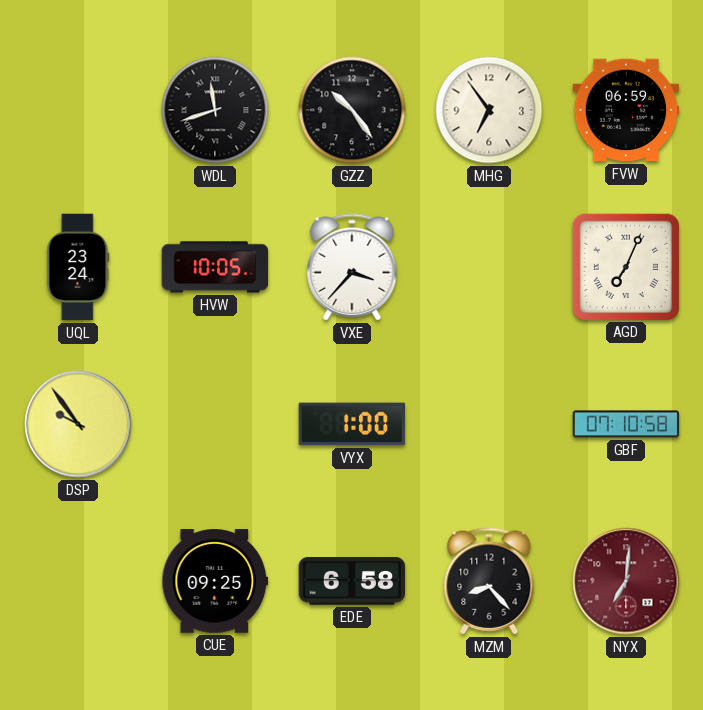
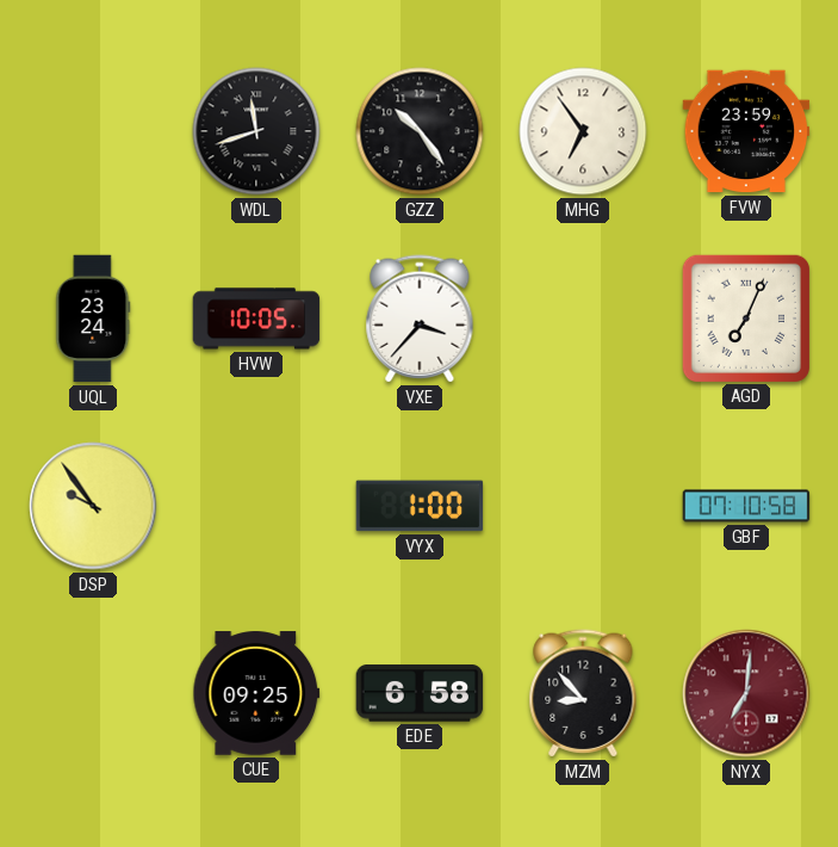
FVW: 06:59 -> 23:59
MZM: 8:23 -> 8:53
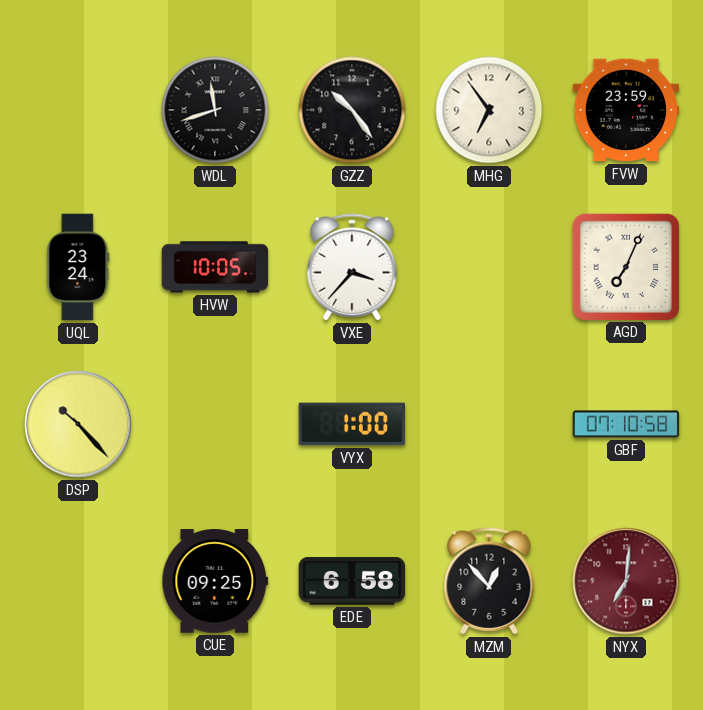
DSP: 9:54 -> 10:23
MZM: 8:53 -> 12:53
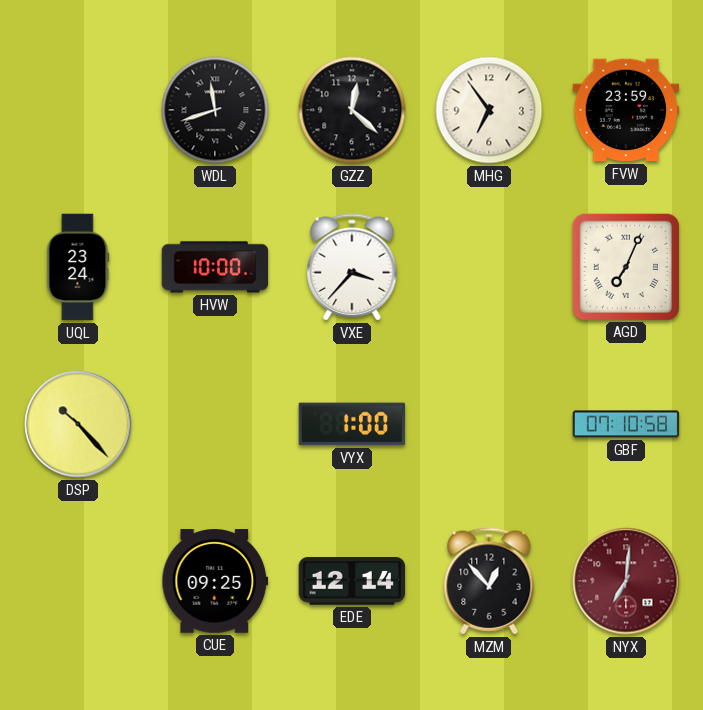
GZZ: 10:24 -> 12:22
HVW: 10:05 -> 10:00
EDE: 6:58 -> 12:14
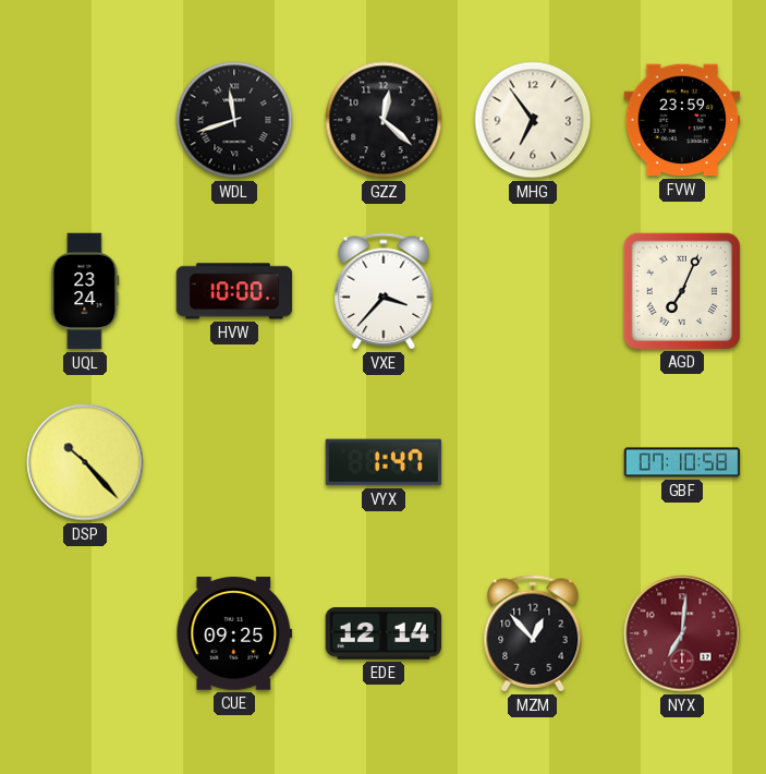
VYX: 1:00 -> 1:47
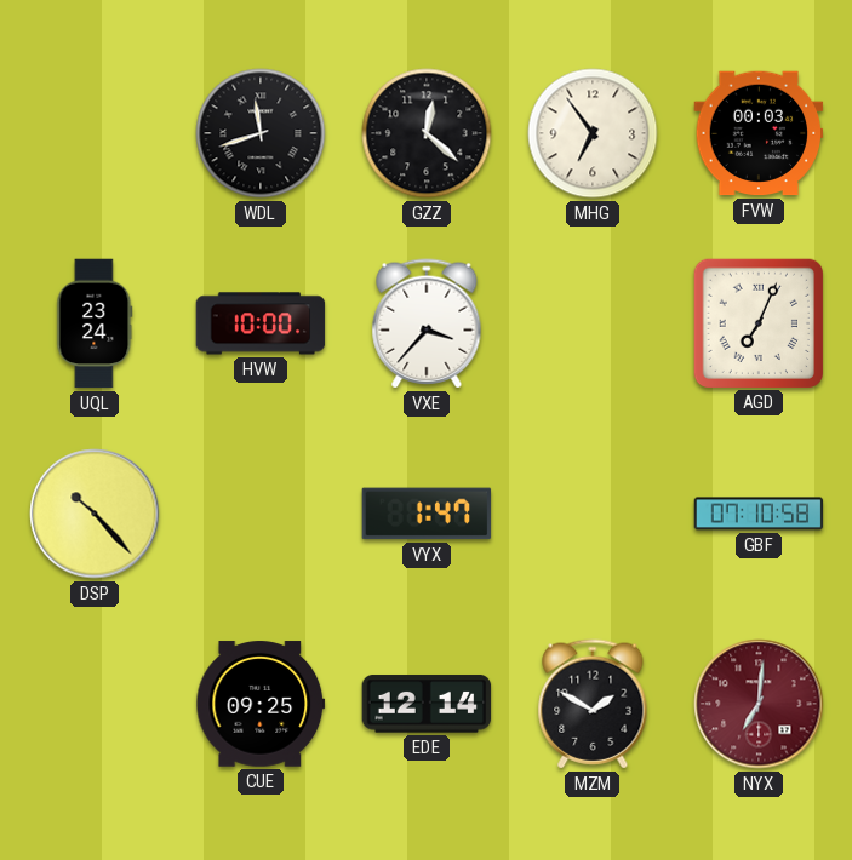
FVW: 23:59 -> 00:03
MZM: 12:53 -> 1:50
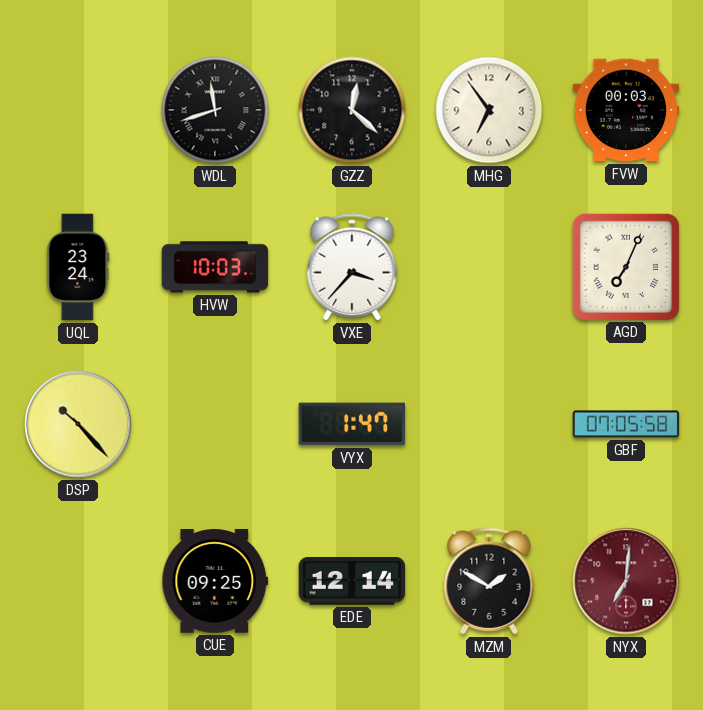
HVW: 10:00 -> 10:03
GBF: 07:10 -> 07:05
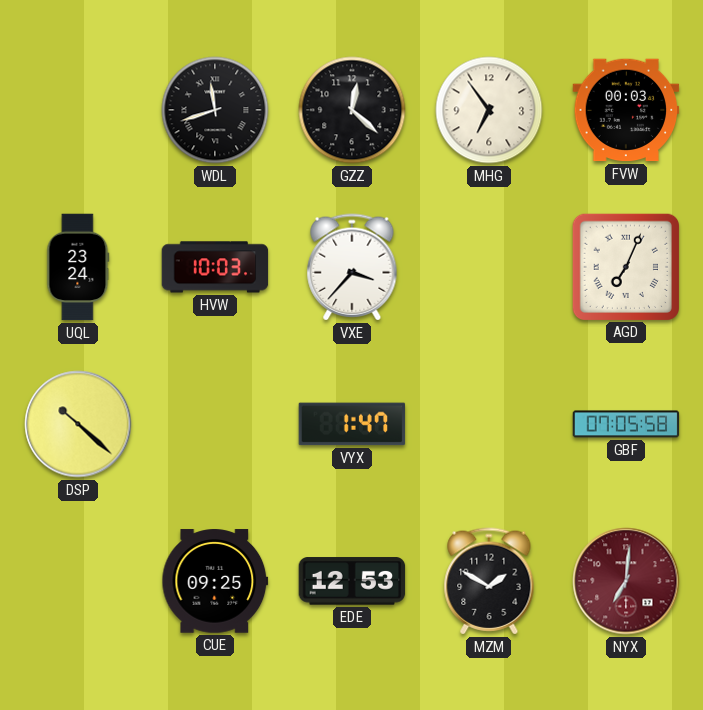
DSP: 10:23 -> 10:22
EDE: 12:14 -> 12:53
